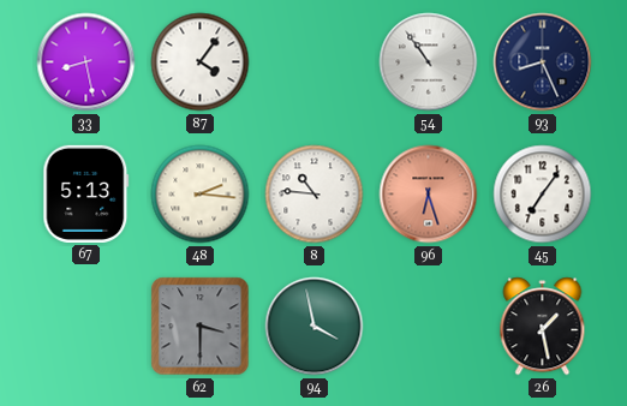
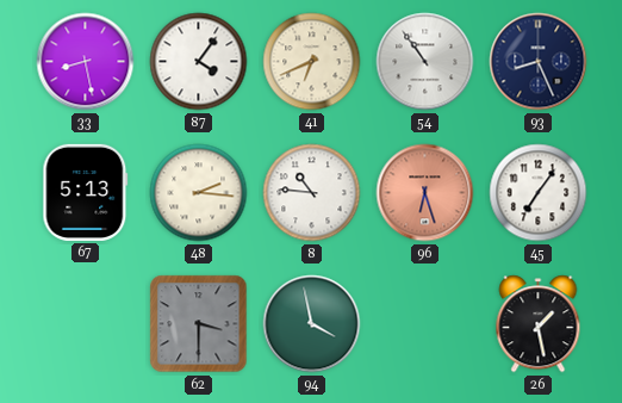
41: none -> 6:41
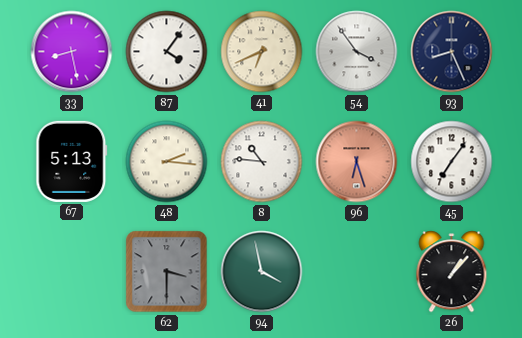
54: 10:54 -> 3:54
26: 1:28 -> 1:07
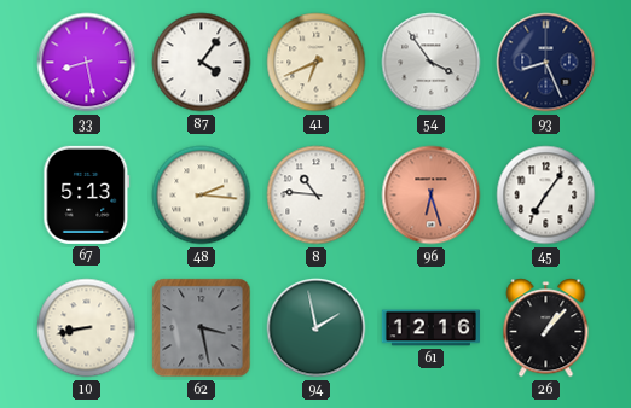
10: none -> 8:43
62: 3:30 -> 3:28
94: 3:58 -> 1:58
61: none -> 12:16
